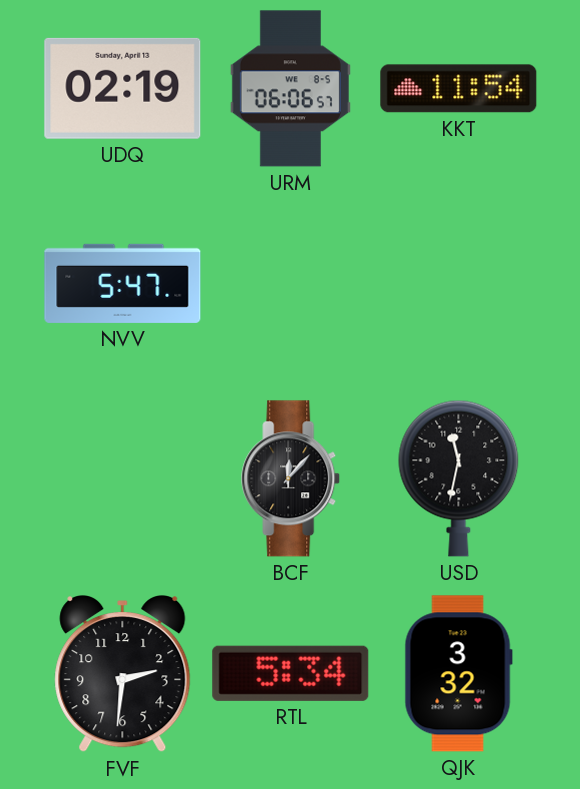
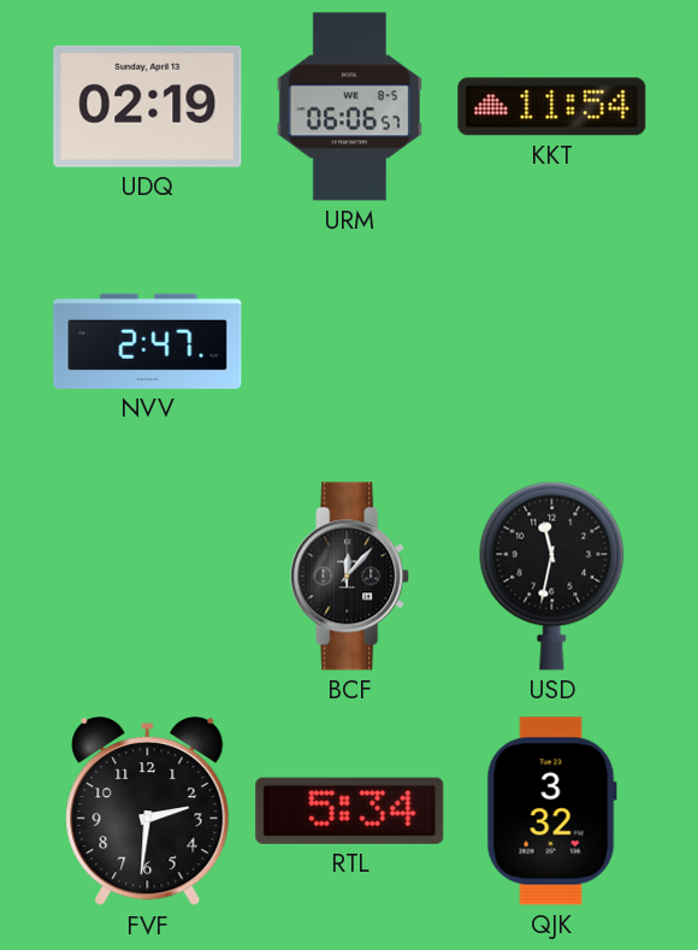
NVV: 5:47 -> 2:47
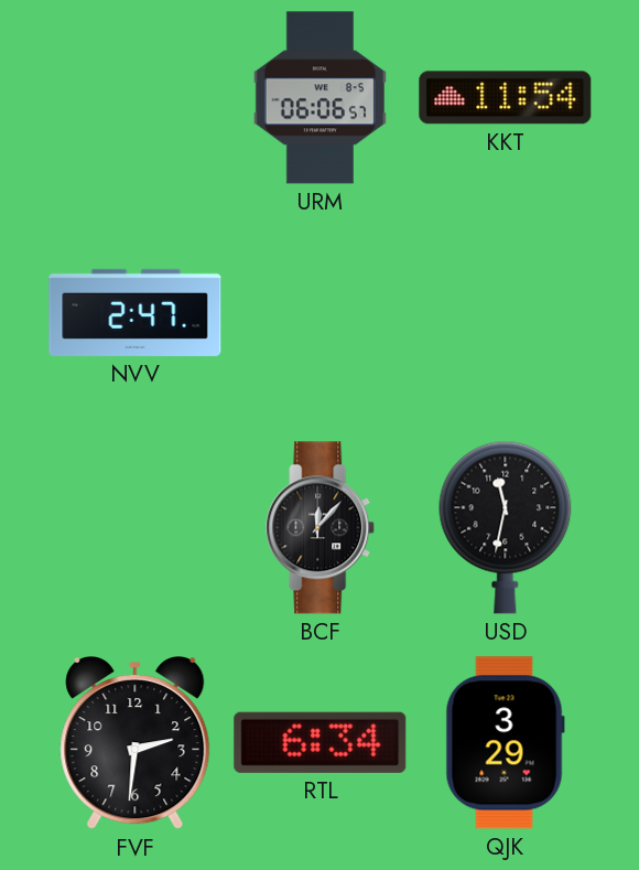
UDQ: 02:19 -> none
RTL: 5:34 -> 6:34
QJK: 3:32 -> 3:29
